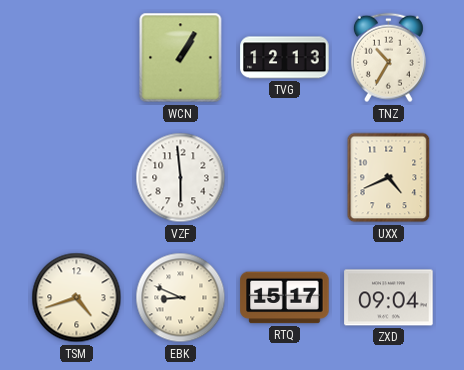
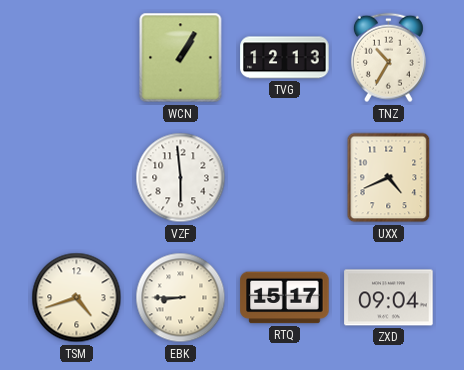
EBK: 8:49 -> 8:45
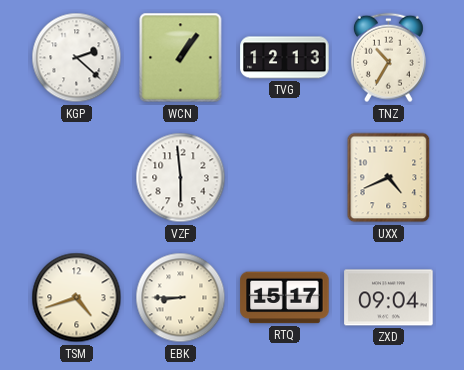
KGP: none -> 2:22
WCN: 1:05 -> 1:06
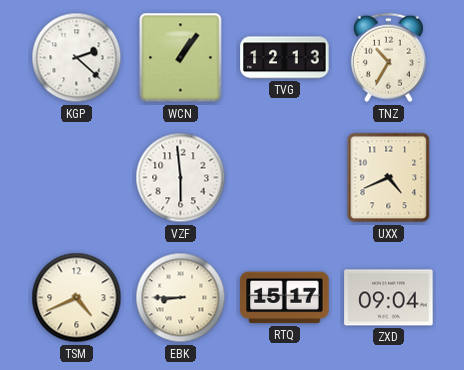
TSM: 4:42 -> 4:41
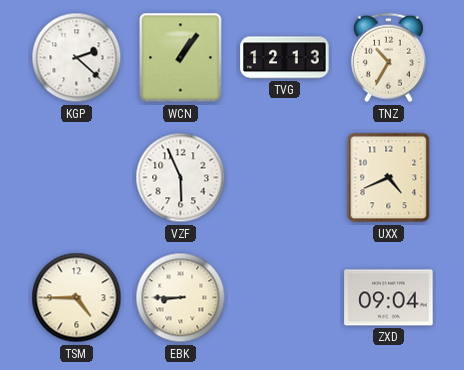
VZF: 5:59 -> 5:56
TSM: 4:41 -> 4:45
RTQ: 15:17 -> none
